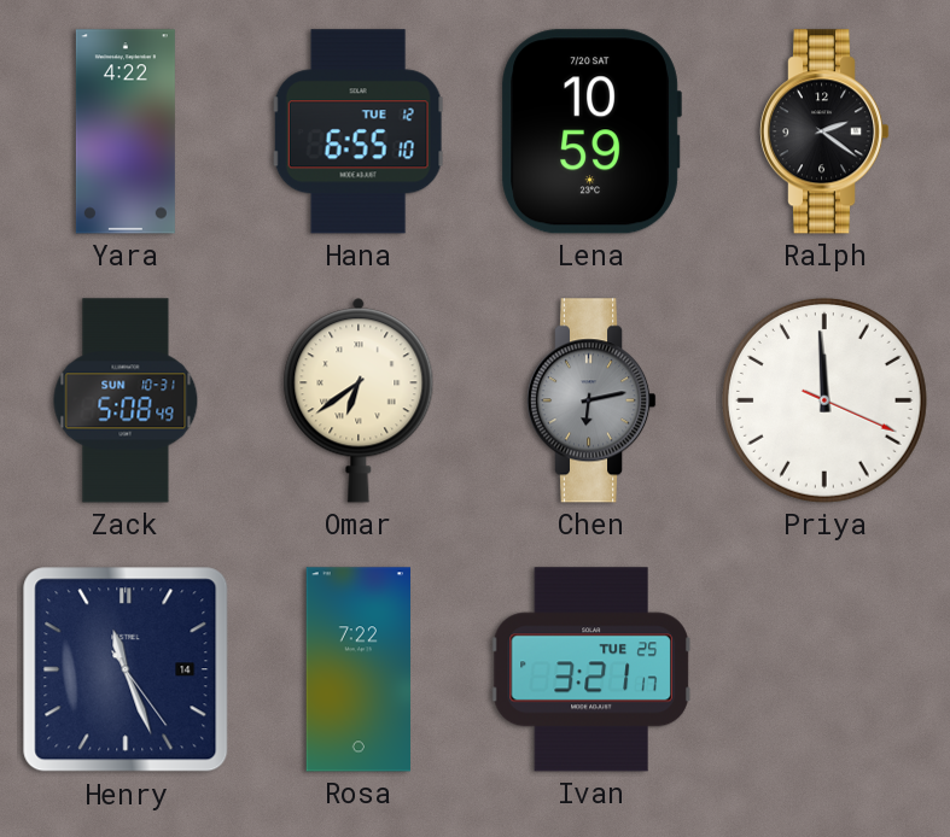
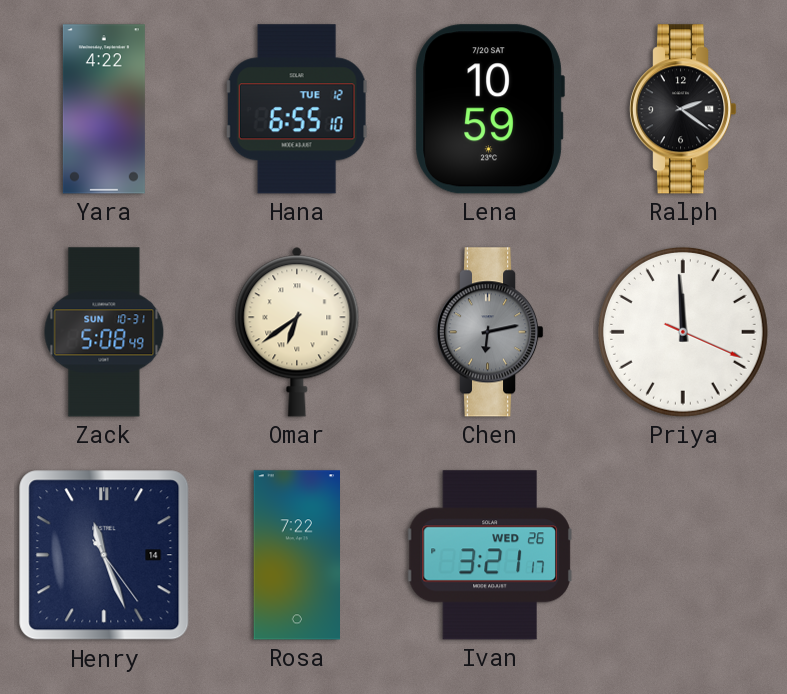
Ivan date: TUE 25 -> WED 26
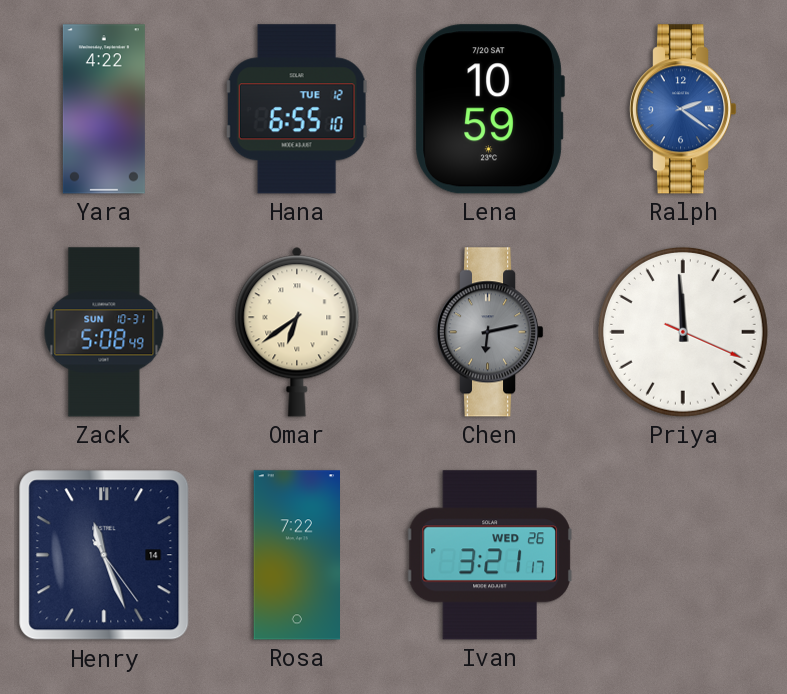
Ralph dial: black -> blue
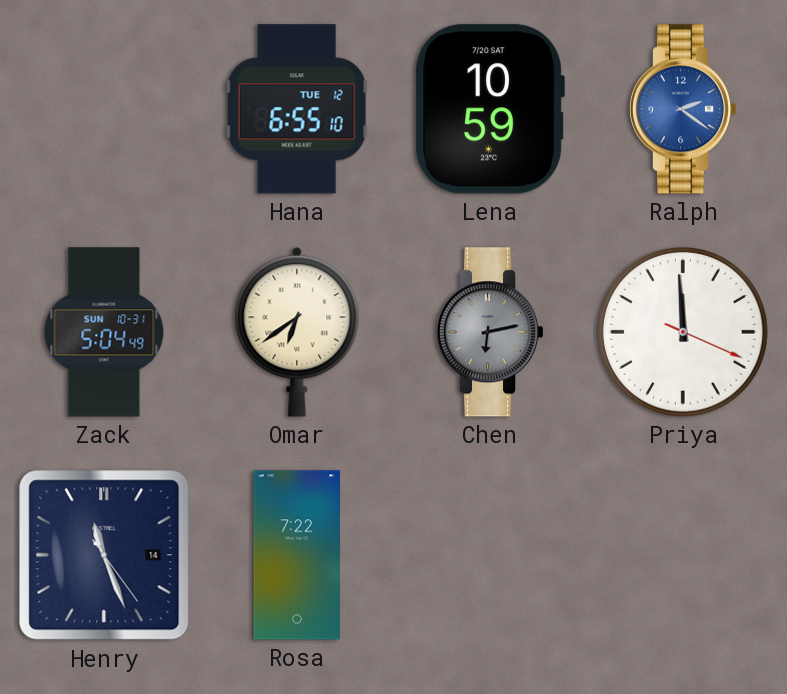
Yara: 4:22 -> none
Zack: 5:08 -> 5:04
Ivan: 3:21 -> none
